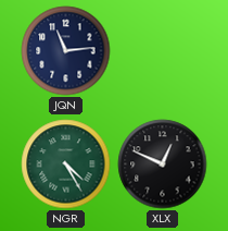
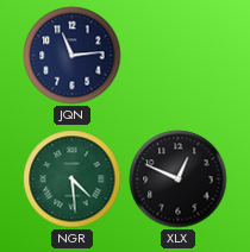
NGR: 4:25 -> 4:29
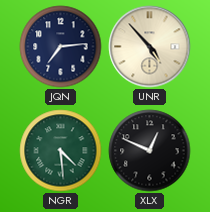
JQN: 11:14 -> 7:14
UNR: none -> 4:53
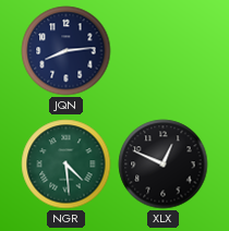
JQN: 7:14 -> 8:14
UNR: 4:53 -> none
